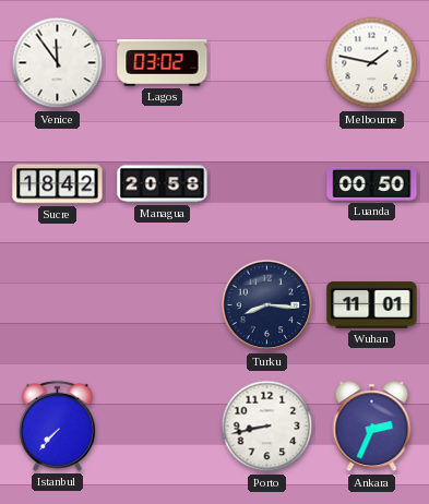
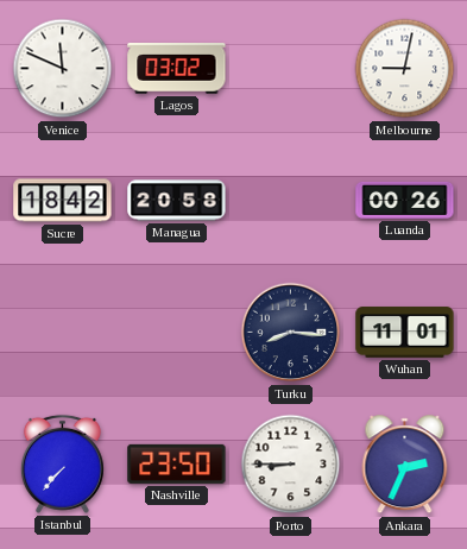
Venice: 11:54 -> 11:49
Melbourne: 1:47 -> 9:02
Luanda: 00:50 -> 00:26
Nashville: none -> 23:50
Porto: 8:43 -> 8:45
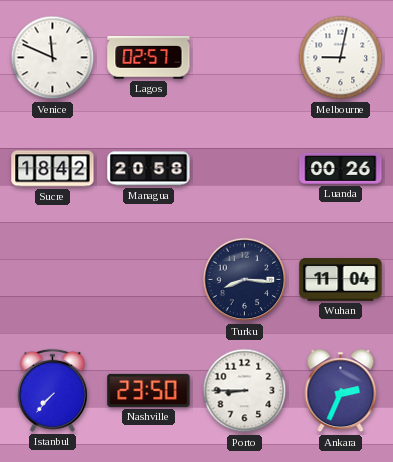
Lagos: 03:02 -> 02:57
Wuhan: 11:01 -> 11:04
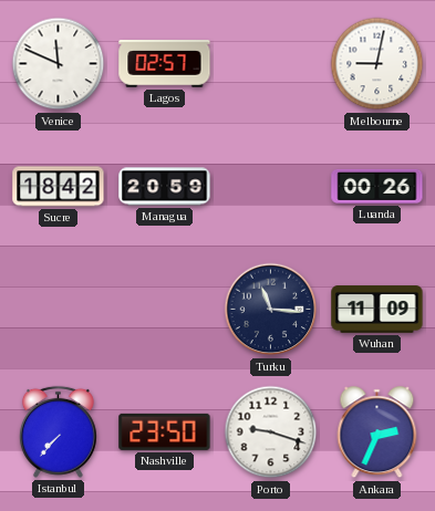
Managua: 20:58 -> 20:59
Turku: 8:16 -> 11:16
Wuhan: 11:04 -> 11:09
Porto: 8:45 -> 9:18
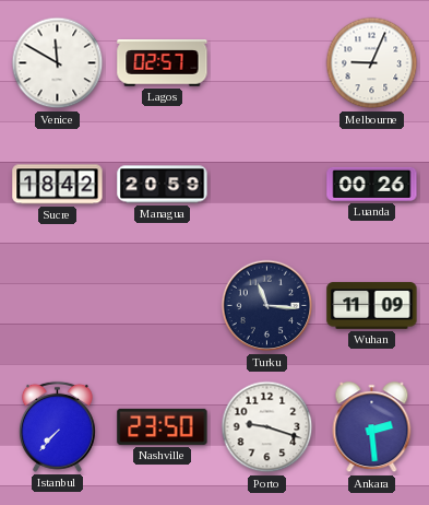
Venice: 11:49 -> 11:50
Melbourne: 9:02 -> 9:04
Ankara: 2:34 -> 2:29
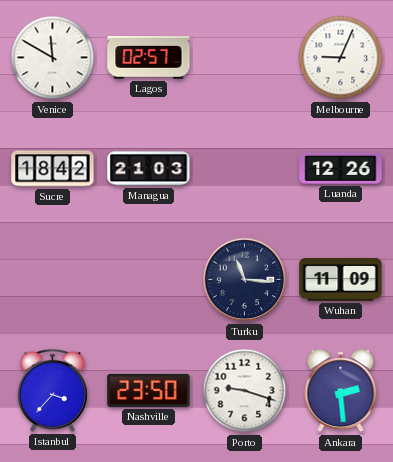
Managua: 20:59 -> 21:03
Luanda: 00:26 -> 12:26
Istanbul: 7:37 -> 3:37
